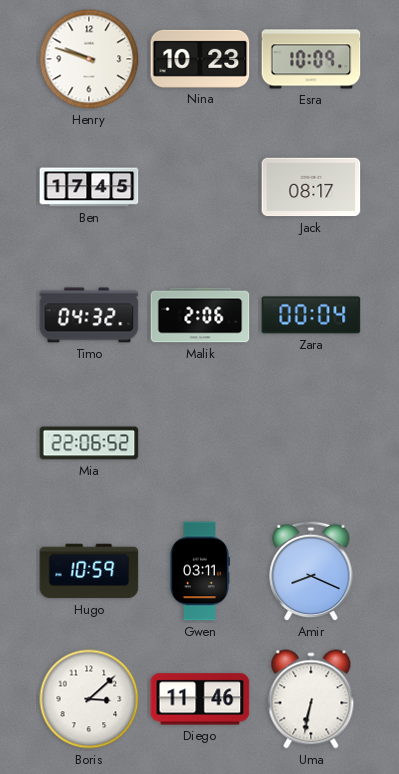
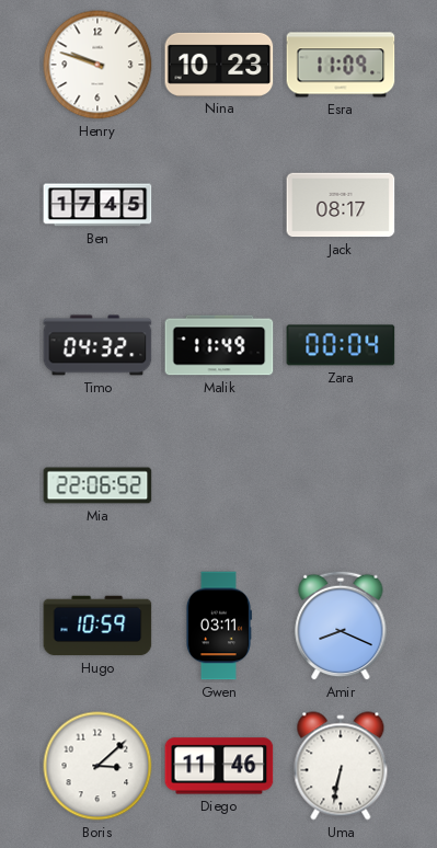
Esra: 10:09 -> 11:09
Malik: 2:06 -> 11:49
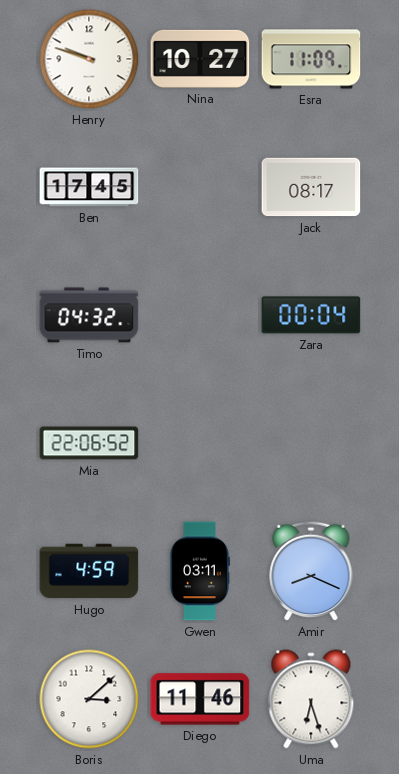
Nina: 10:23 -> 10:27
Malik: 11:49 -> none
Hugo: 10:59 -> 4:59
Uma: 6:32 -> 6:27
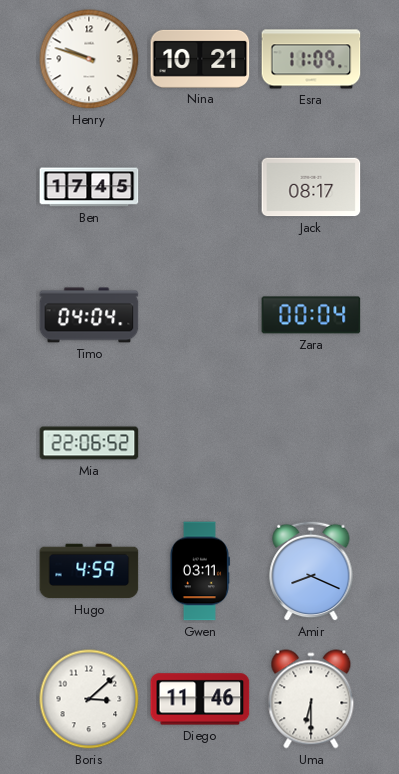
Nina: 10:27 -> 10:21
Timo: 04:32 -> 04:04
Uma: 6:27 -> 6:30
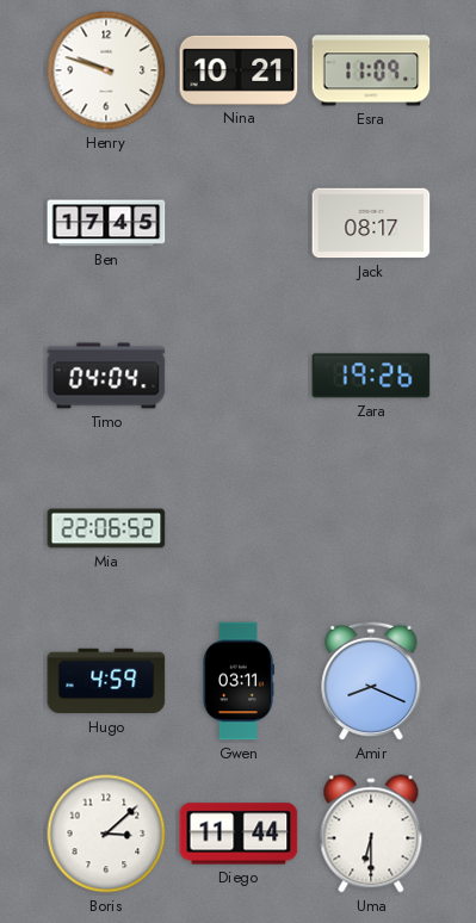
Zara: 00:04 -> 19:26
Diego: 11:46 -> 11:44
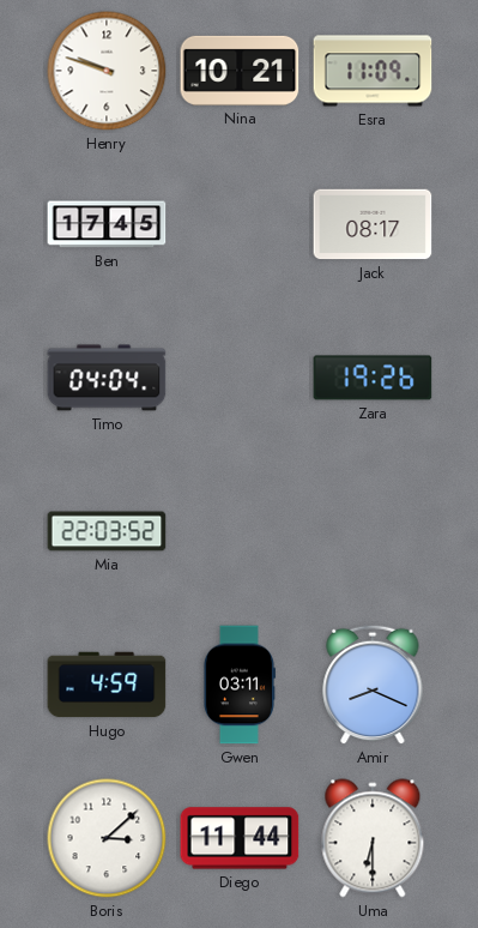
Mia: 22:06 -> 22:03
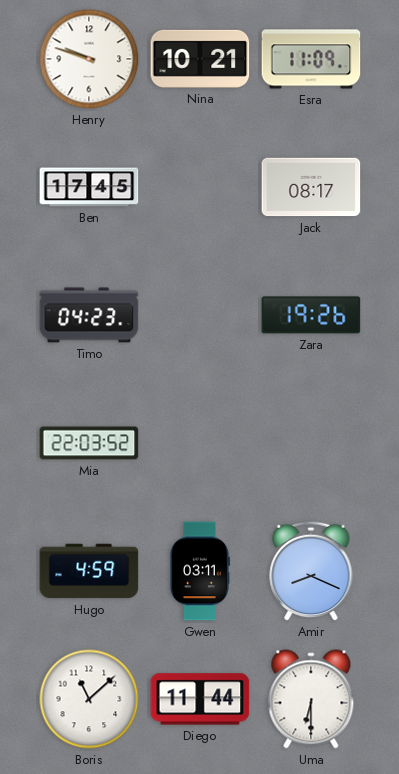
Timo: 04:04 -> 04:23
Boris: 3:08 -> 11:08
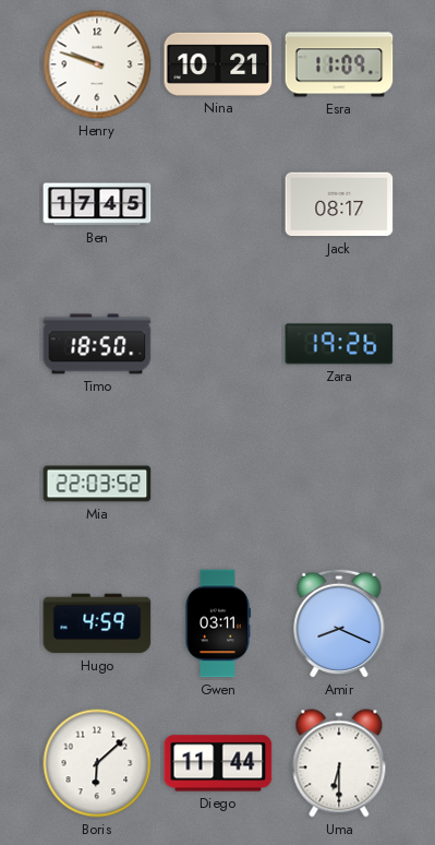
Timo: 04:23 -> 18:50
Boris: 11:08 -> 6:08
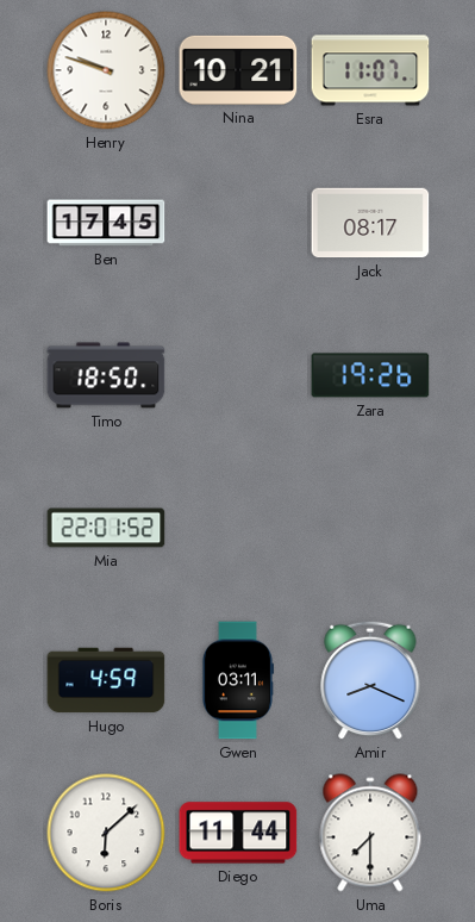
Esra: 11:09 -> 11:07
Mia: 22:03 -> 22:01
Uma: 6:30 -> 7:30
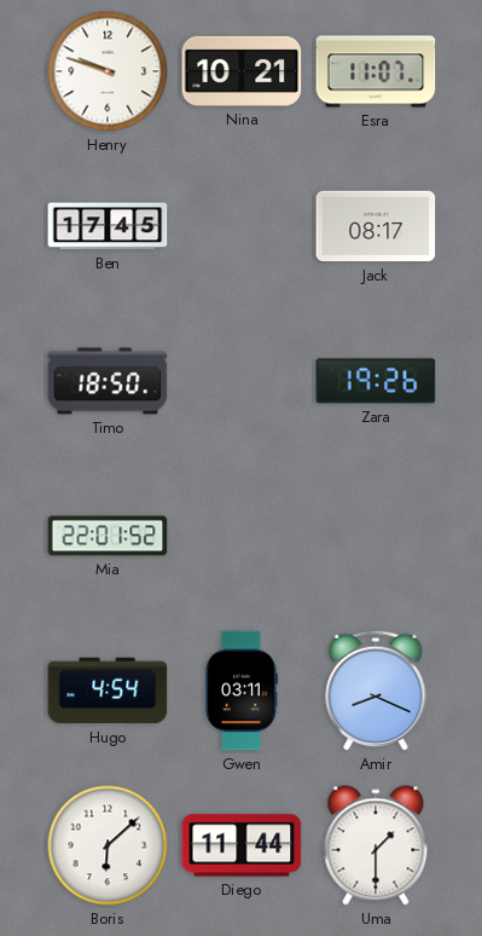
Hugo: 4:59 -> 4:54
Uma: 7:30 -> 1:30
